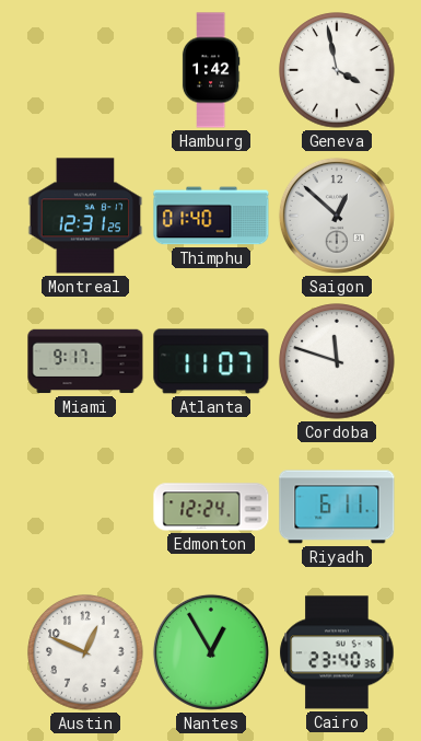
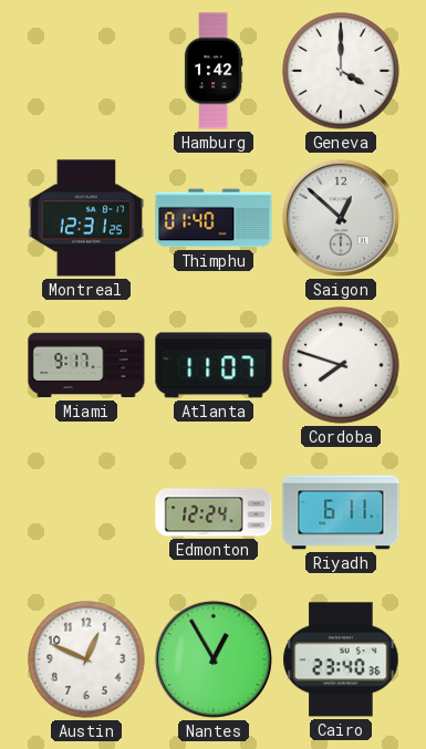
Geneva: 3:58 -> 4:00
Cordoba: 11:48 -> 7:48
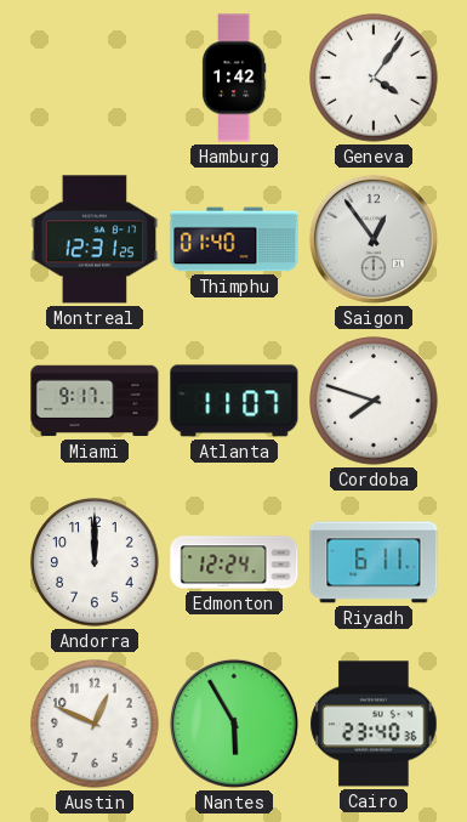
Geneva: 4:00 -> 4:06
Saigon: 12:52 -> 12:54
Andorra: none -> 12:00
Nantes: 12:55 -> 5:55
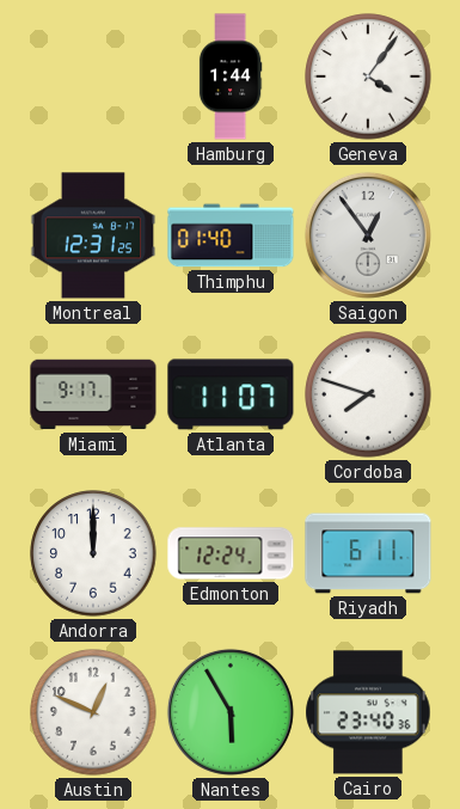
Hamburg: 1:42 -> 1:44
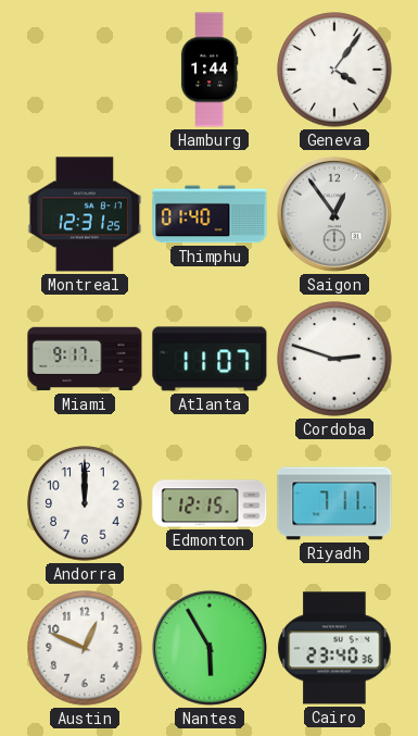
Cordoba: 7:48 -> 2:48
Edmonton: 12:24 -> 12:15
Riyadh: 6:11 -> 7:11
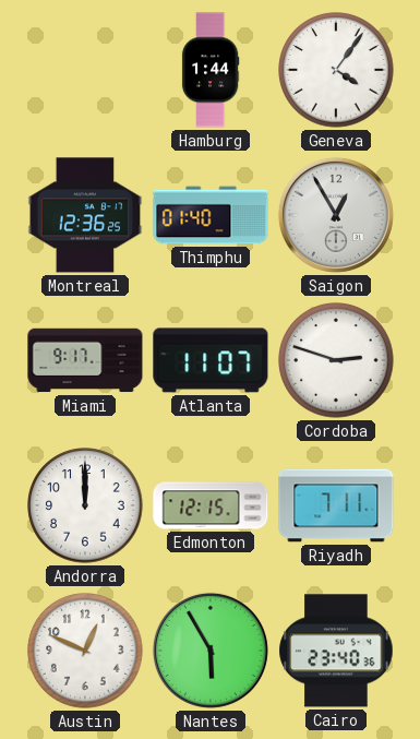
Montreal: 12:31 -> 12:36
Saigon: 12:54 -> 12:55
